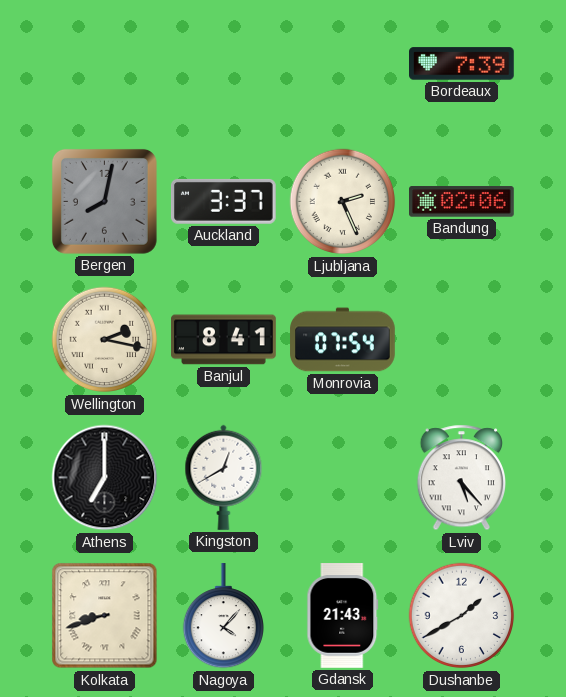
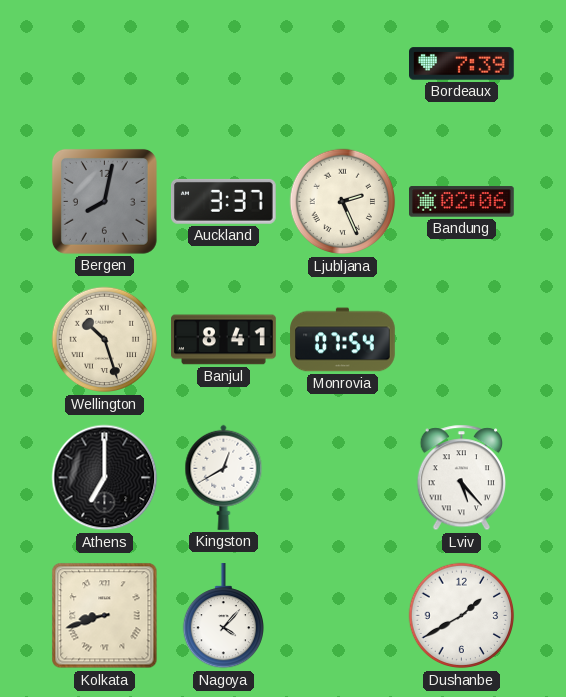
Wellington: 2:17 -> 10:27
Gdansk: 21:43 -> none
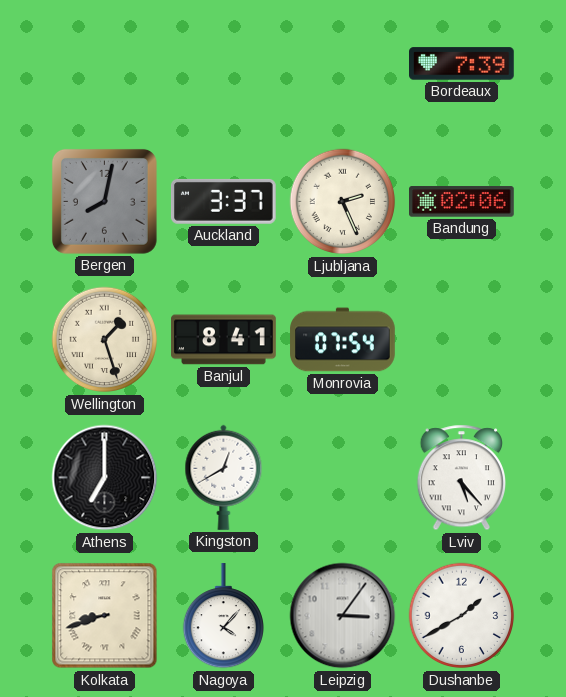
Wellington: 10:27 -> 1:27
Leipzig: none -> 3:06
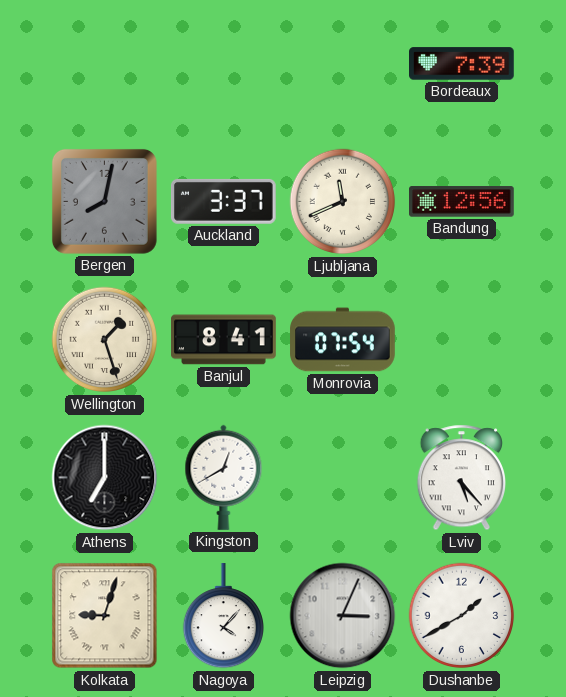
Ljubljana: 2:26 -> 11:41
Bandung: 02:06 -> 12:56
Kolkata: 8:42 -> 9:03
Leipzig: 3:06 -> 3:04
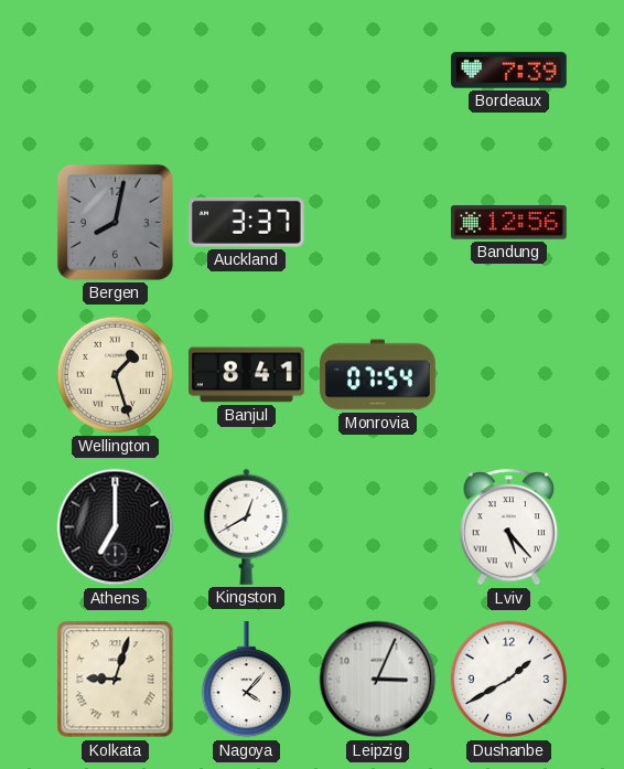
Ljubljana: 11:41 -> none
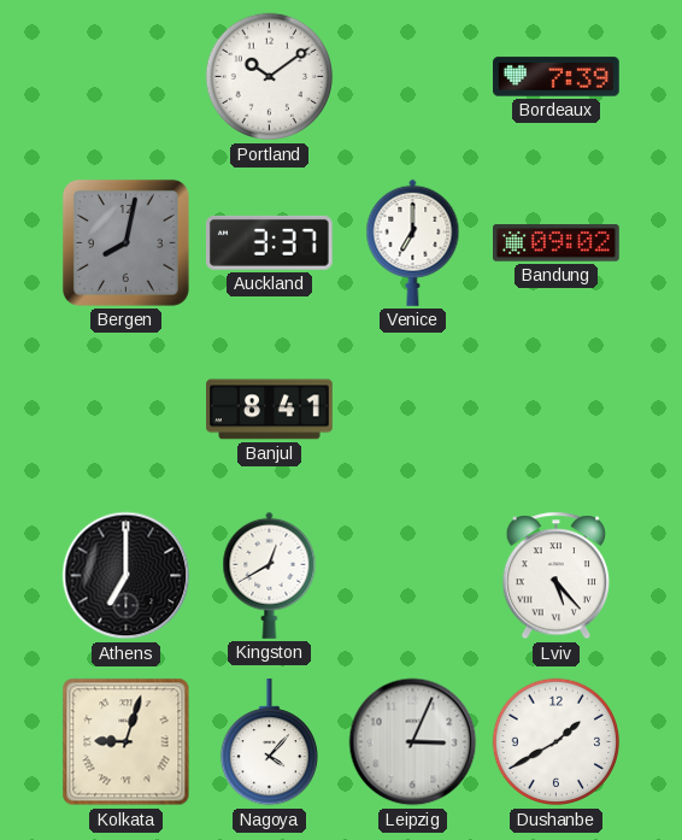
Portland: none -> 10:09
Venice: none -> 7:00
Bandung: 12:56 -> 09:02
Wellington: 1:27 -> none
Monrovia: 07:54 -> none
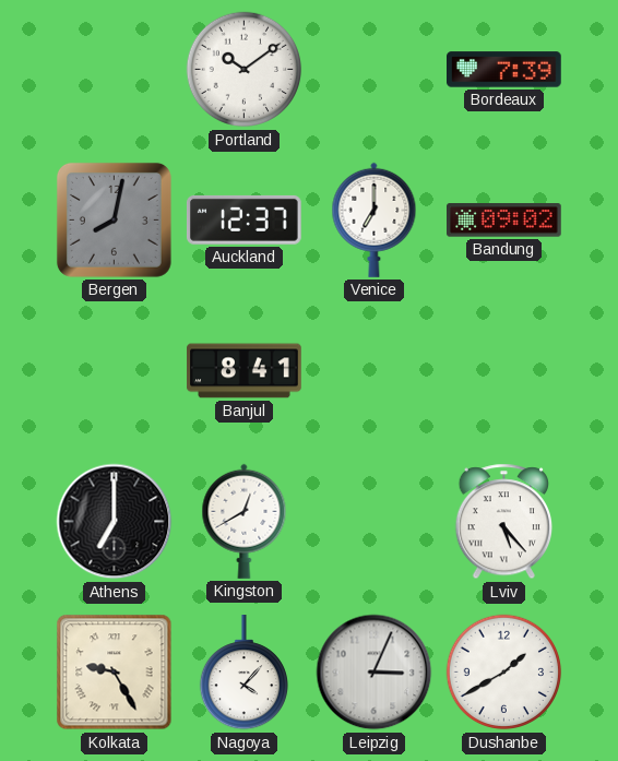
Auckland: 3:37 -> 12:37
Kolkata: 9:03 -> 9:25
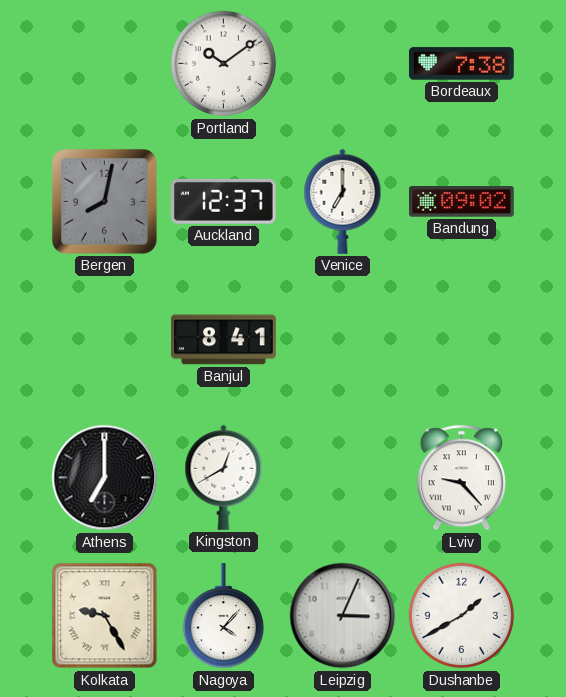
Bordeaux: 7:39 -> 7:38
Lviv: 5:23 -> 9:23
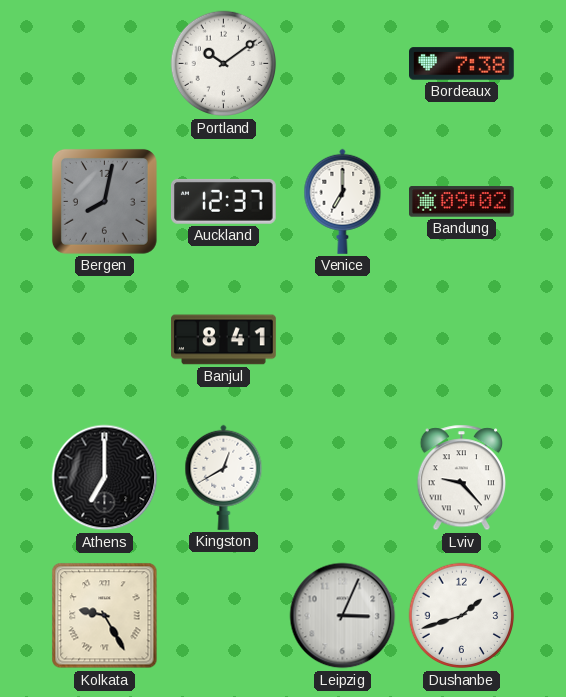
Nagoya: 4:07 -> none
Dushanbe: 1:40 -> 1:42
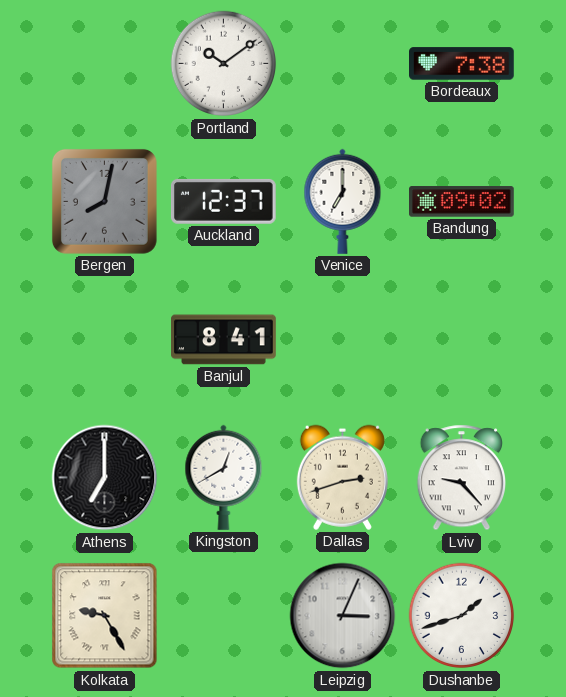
Dallas: none -> 2:42
